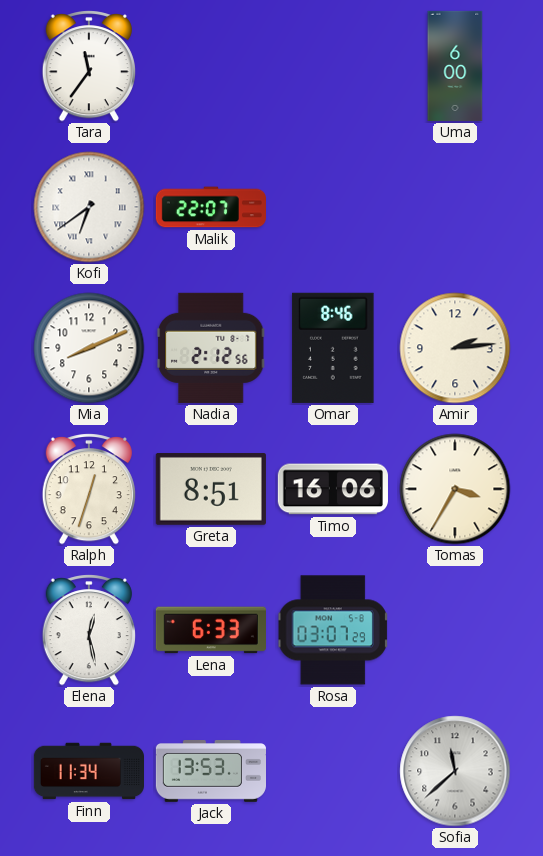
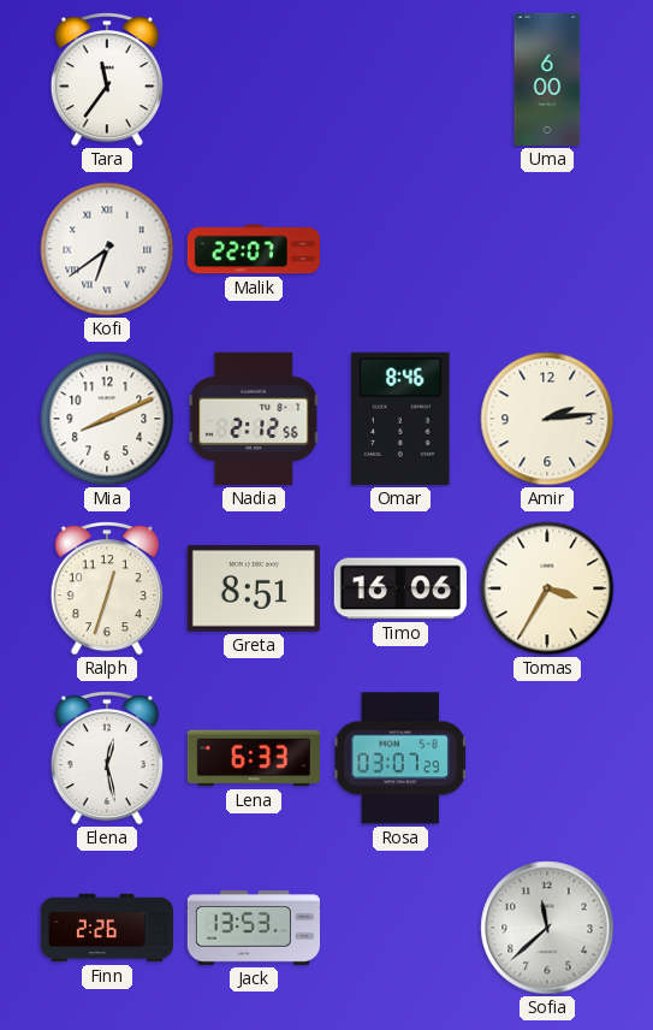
Finn: 11:34 -> 2:26
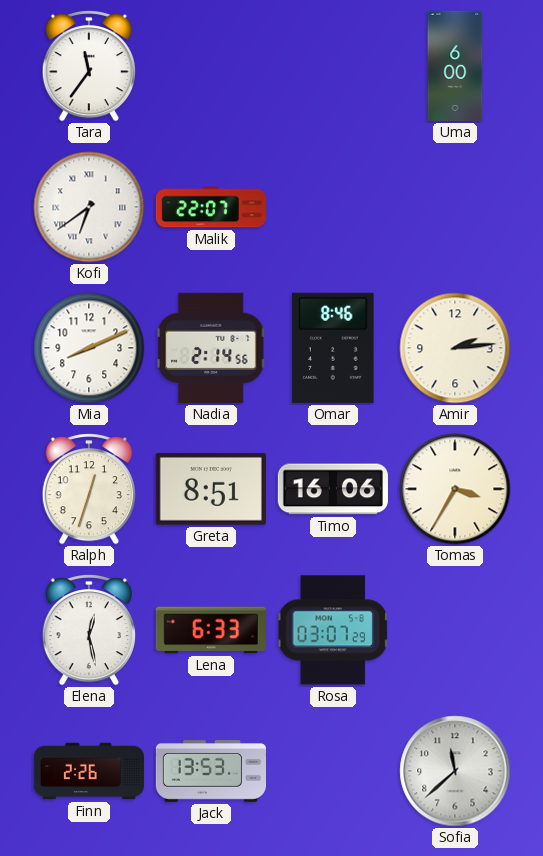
Nadia: 2:12 -> 2:14
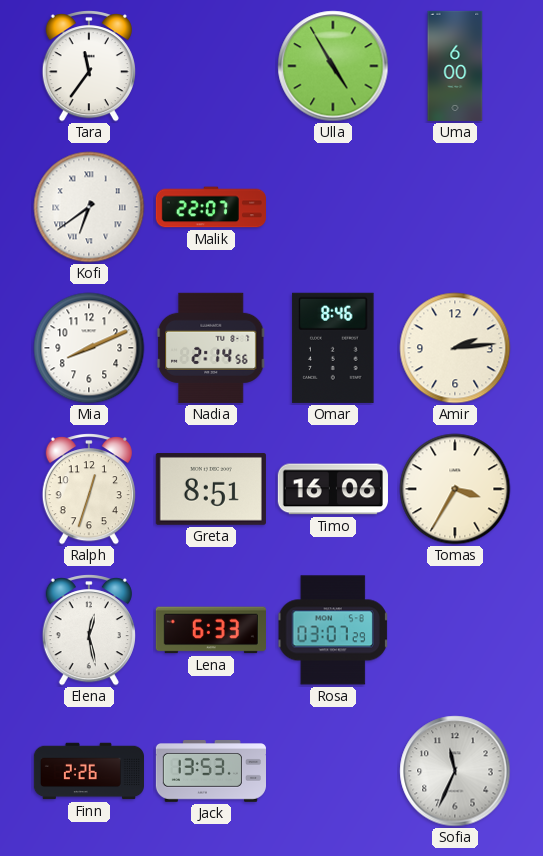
Ulla: none -> 4:55
Sofia: 11:38 -> 11:34
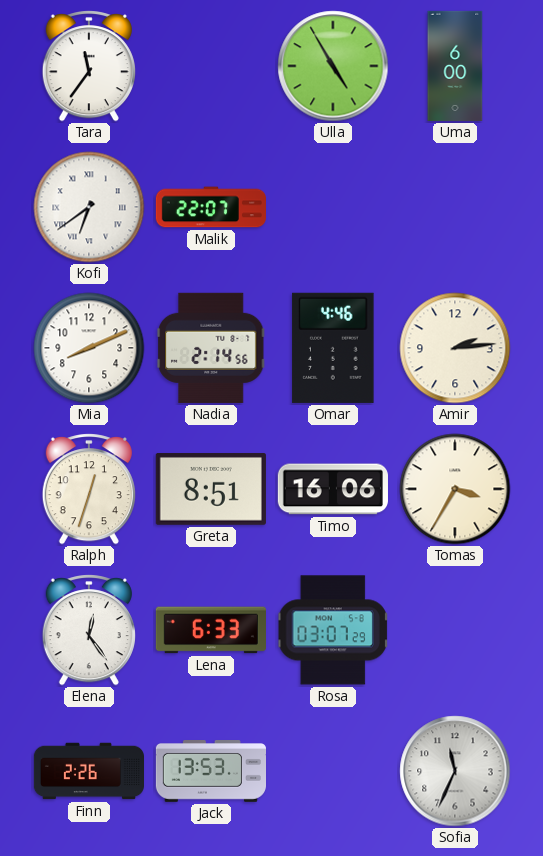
Omar: 8:46 -> 4:46
Elena: 12:28 -> 12:24
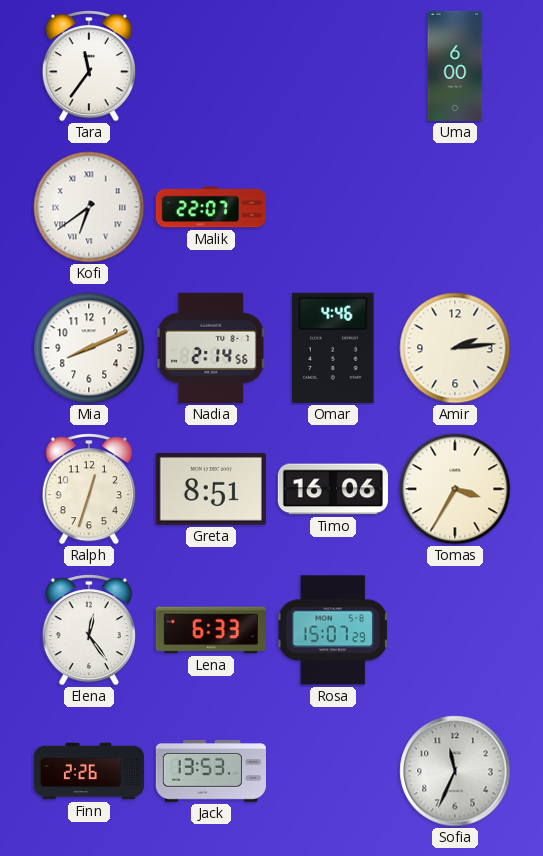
Ulla: 4:55 -> none
Rosa: 03:07 -> 15:07
